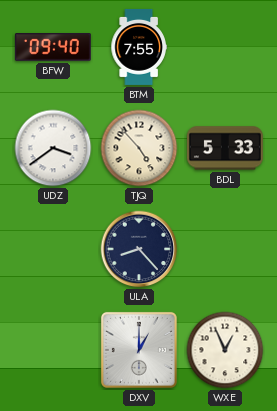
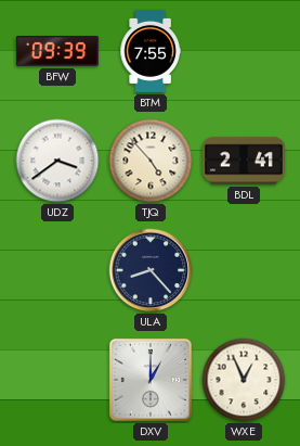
BFW: 09:40 -> 09:39
BDL: 5:33 -> 2:41
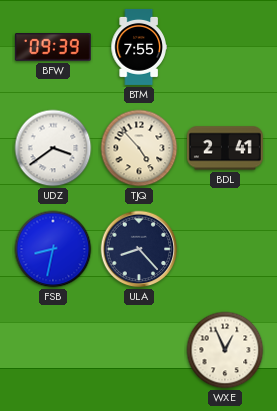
FSB: none -> 8:32
DXV: 1:00 -> none
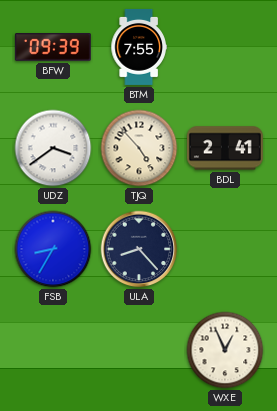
FSB: 8:32 -> 8:35
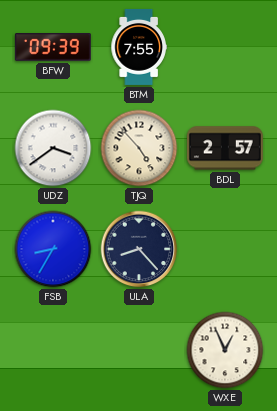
BDL: 2:41 -> 2:57
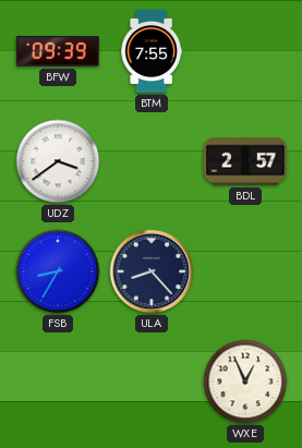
TJQ: 4:53 -> none
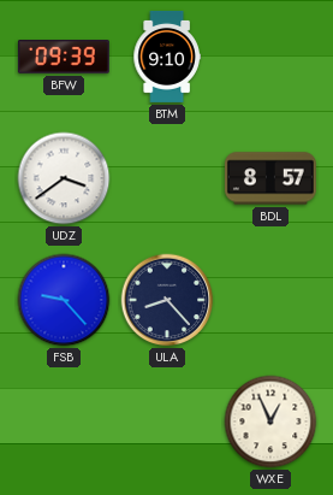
BTM: 7:55 -> 9:10
BDL: 2:57 -> 8:57
FSB: 8:35 -> 9:23
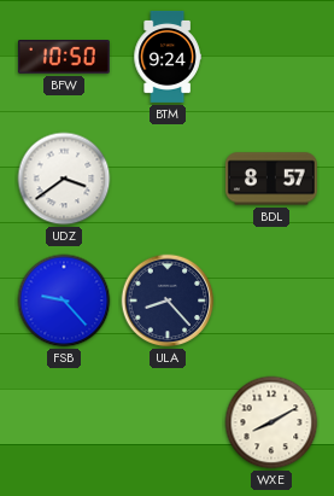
BFW: 09:39 -> 10:50
BTM: 9:10 -> 9:24
WXE: 12:56 -> 8:10
